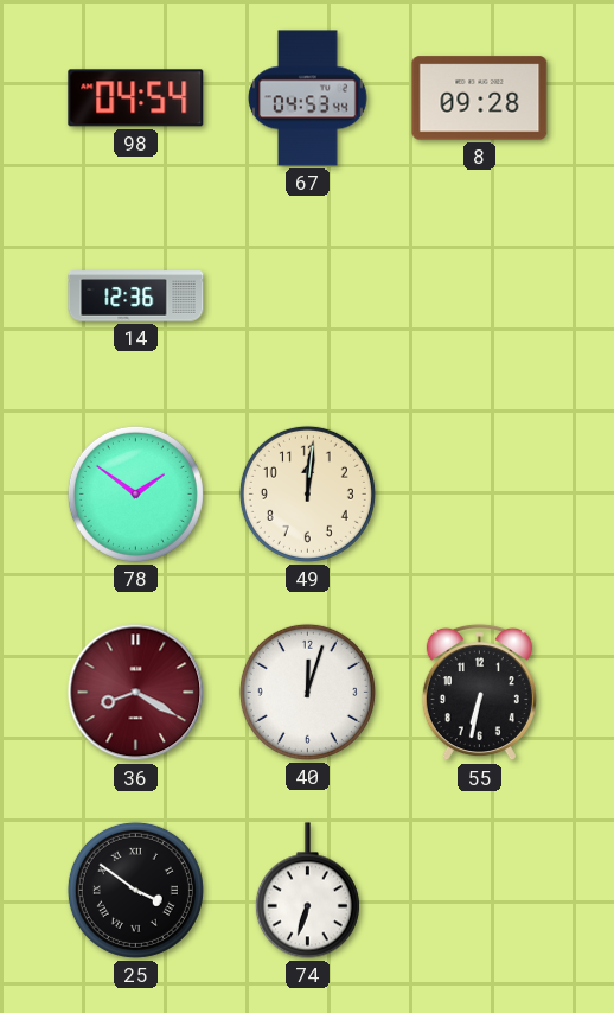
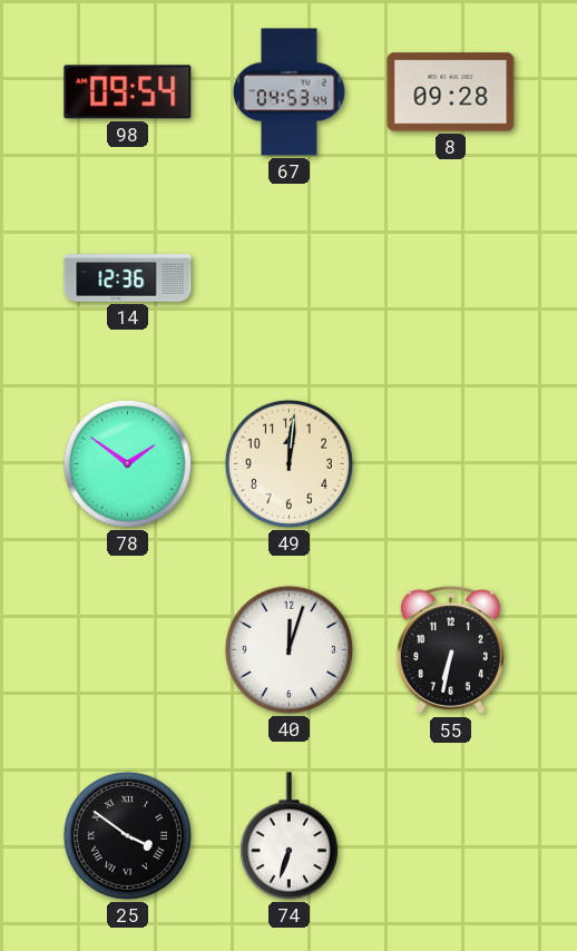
98: 04:54 -> 09:54
36: 8:20 -> none
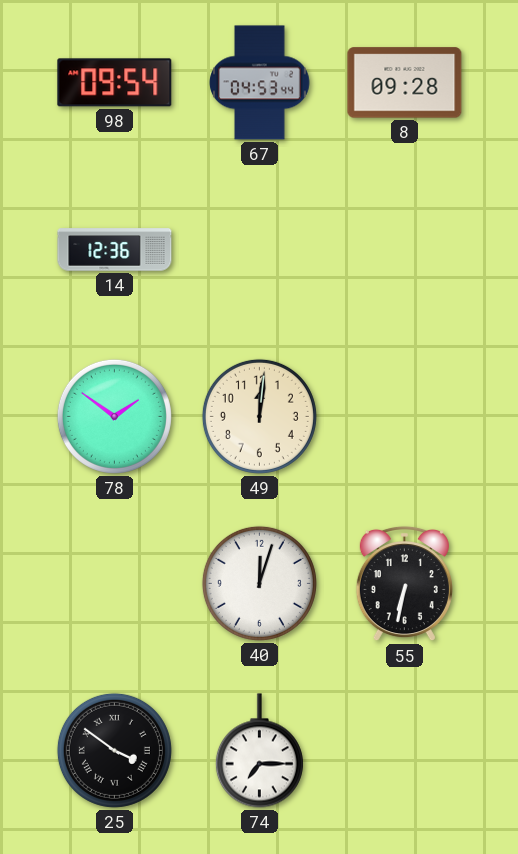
74: 6:33 -> 7:15
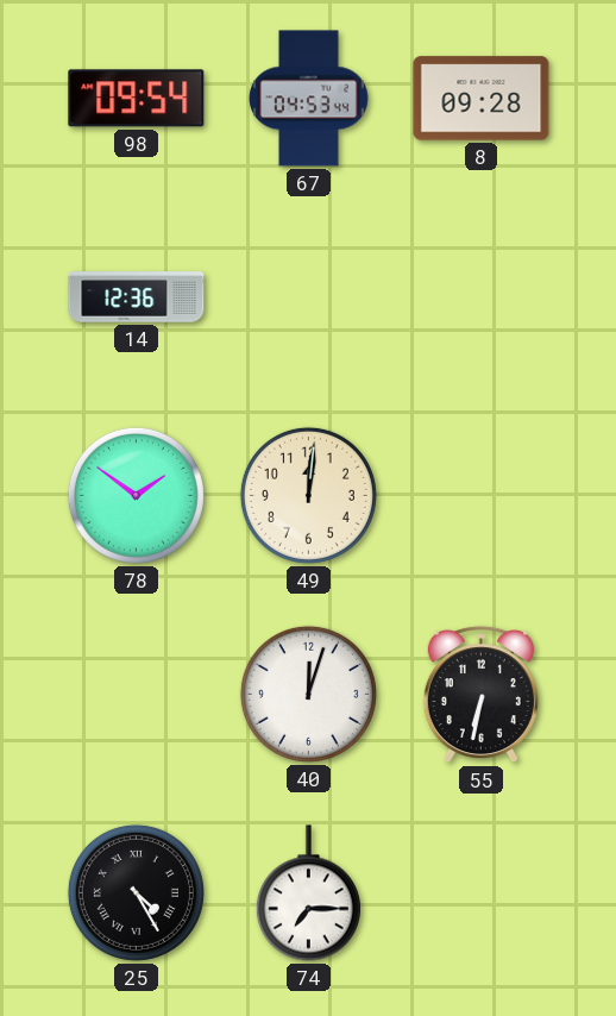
25: 3:51 -> 4:25
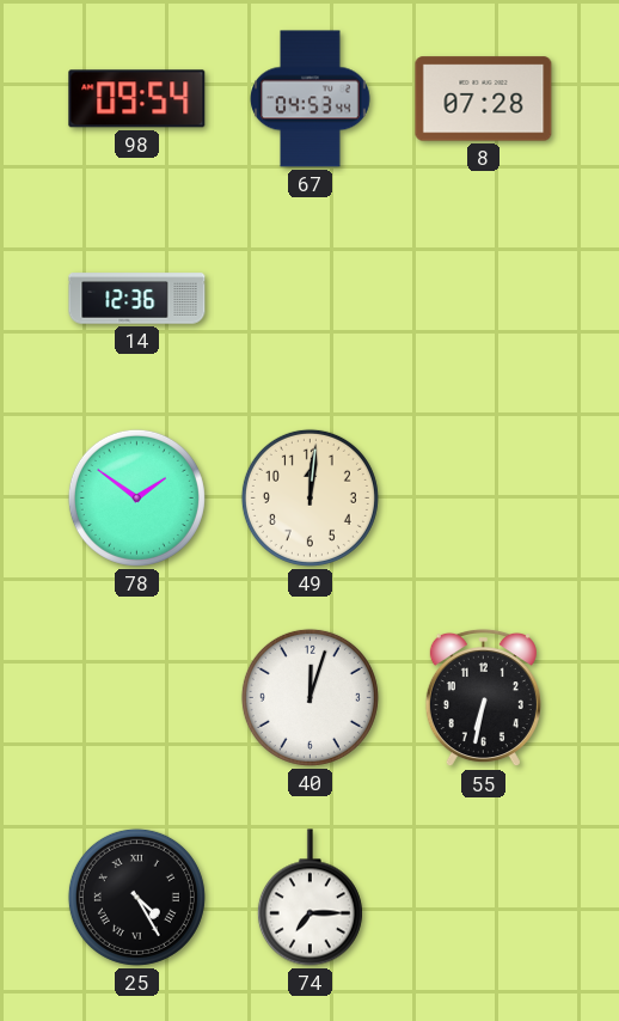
8: 09:28 -> 07:28
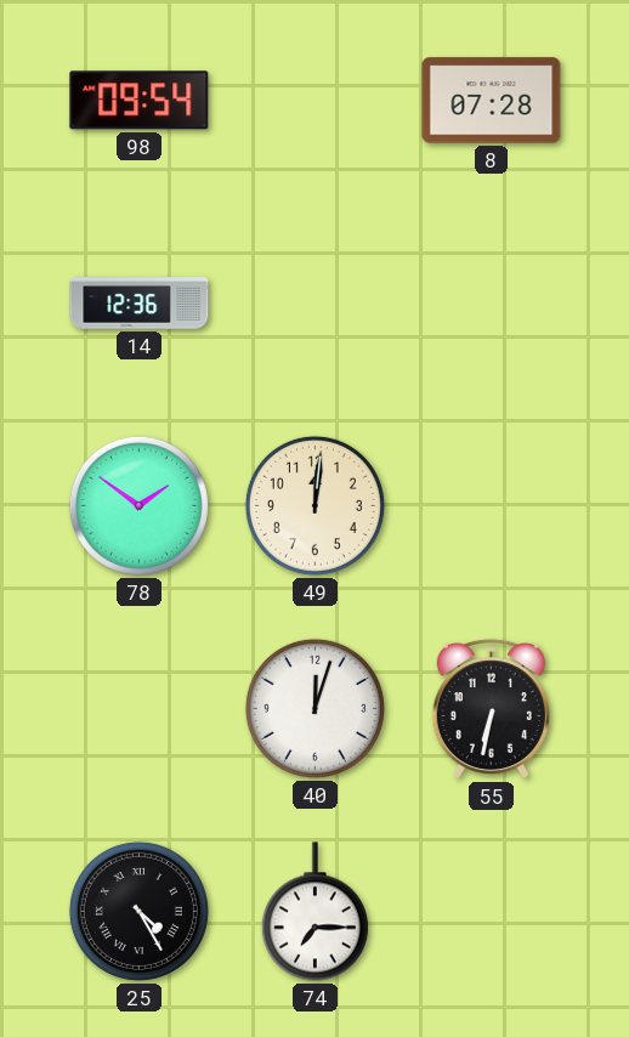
67: 04:53 -> none
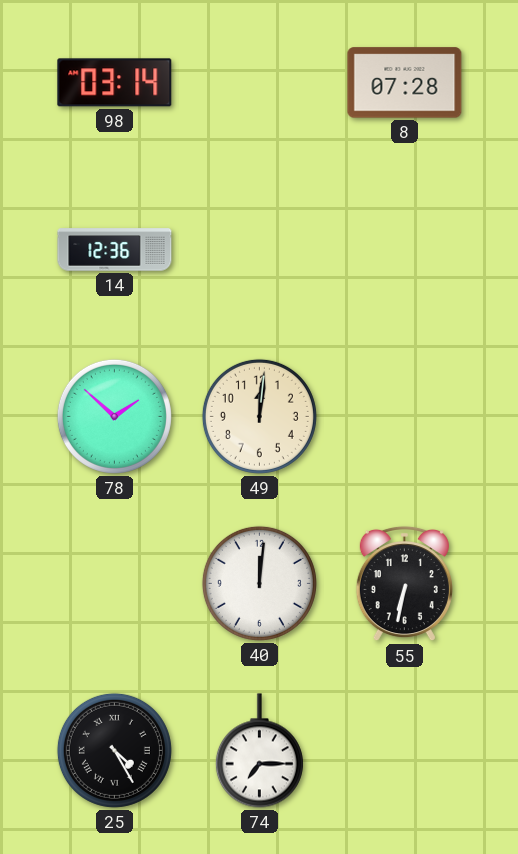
98: 09:54 -> 03:14
78: 1:51 -> 1:52
40: 12:03 -> 12:01
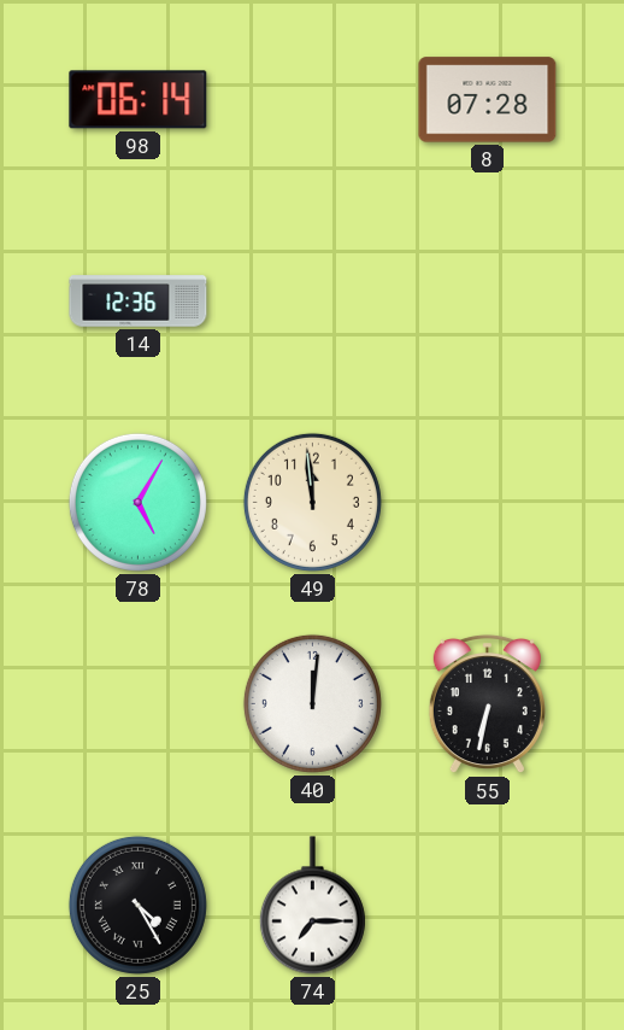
98: 03:14 -> 06:14
78: 1:52 -> 5:05
49: 12:01 -> 11:59
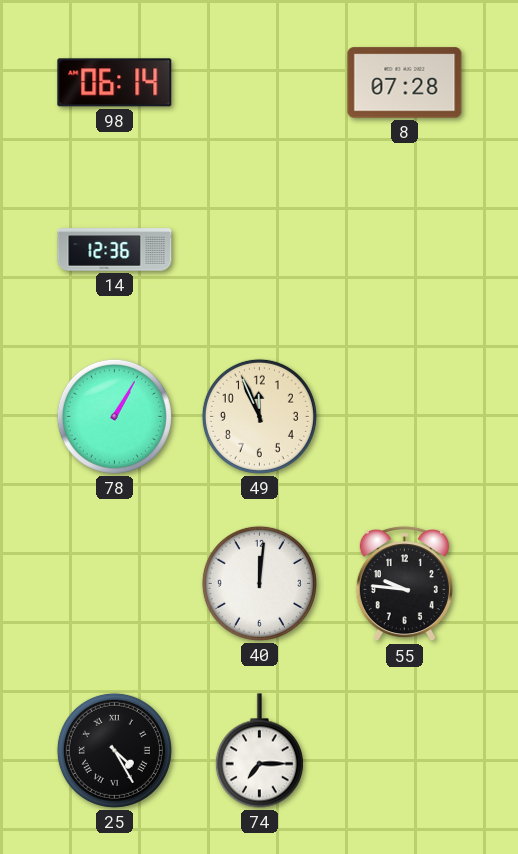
78: 5:05 -> 1:05
49: 11:59 -> 11:56
55: 6:32 -> 9:46
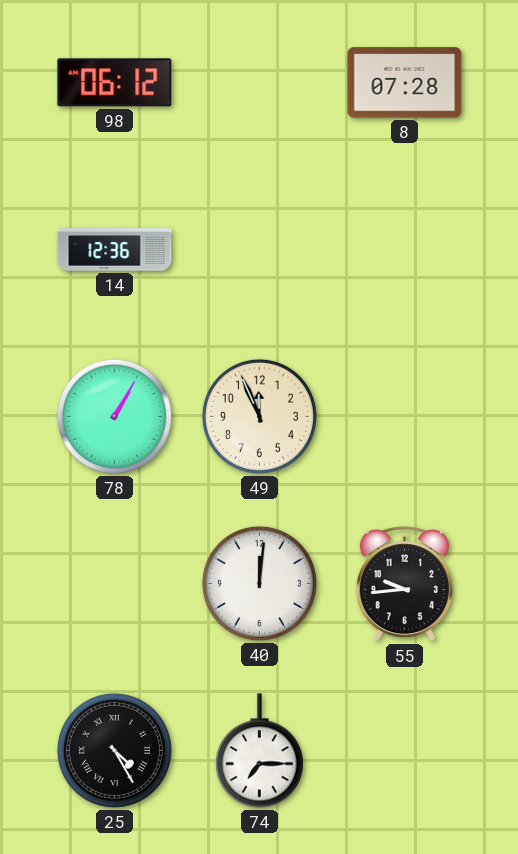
98: 06:14 -> 06:12
55: 9:46 -> 9:44
